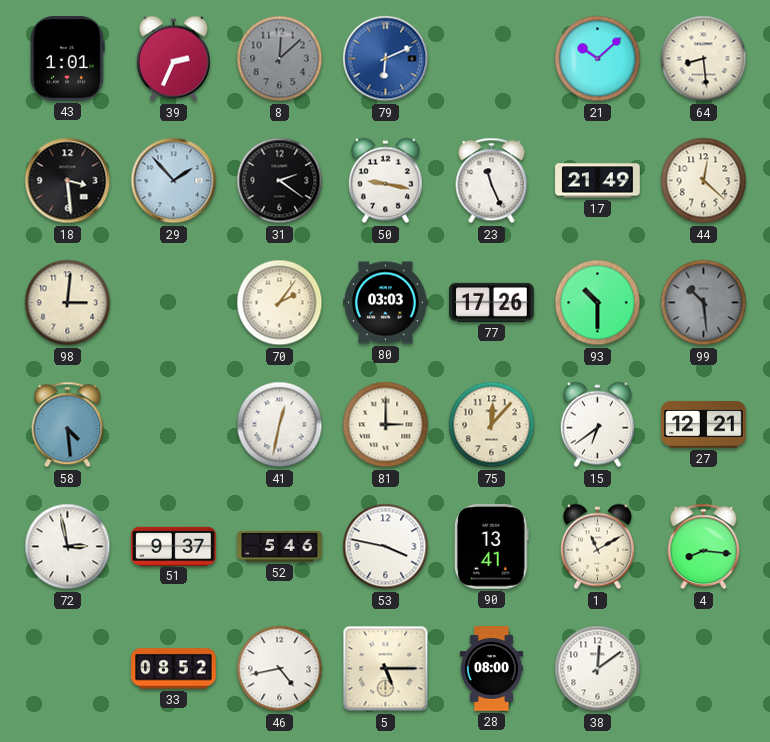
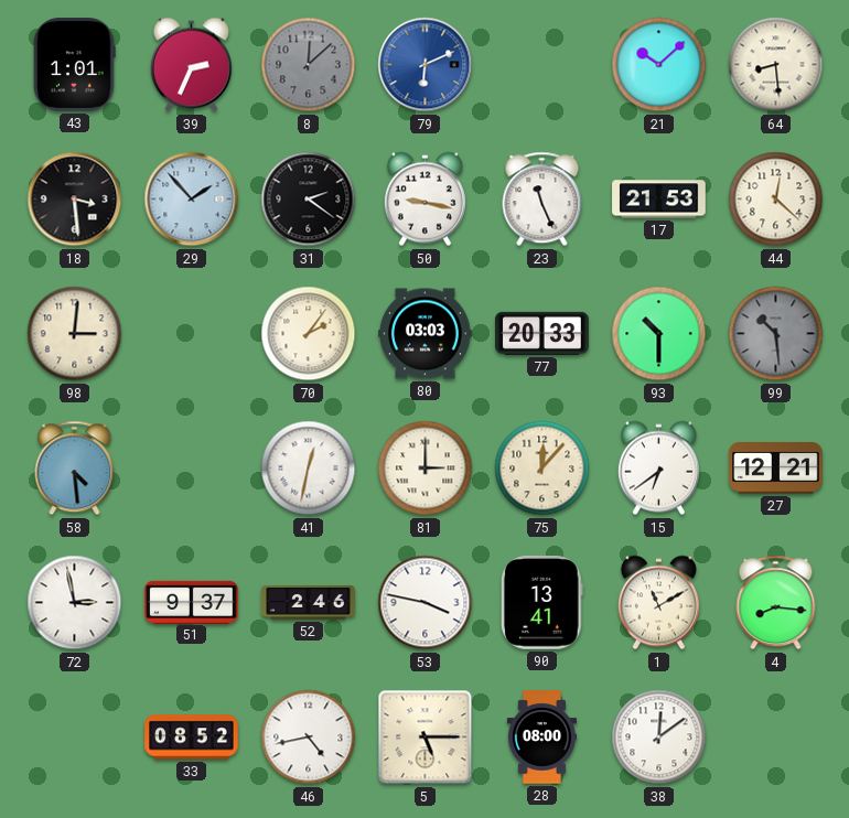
17: 21:49 -> 21:53
77: 17:26 -> 20:33
52: 5:46 -> 2:46
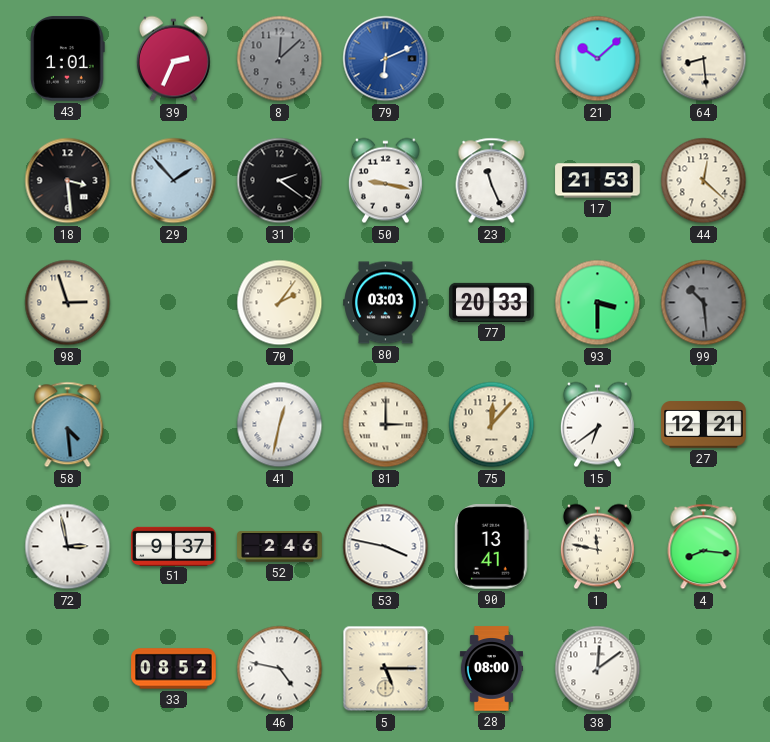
98: 3:01 -> 2:57
93: 10:30 -> 3:30
1: 11:10 -> 11:47
46: 4:43 -> 4:47
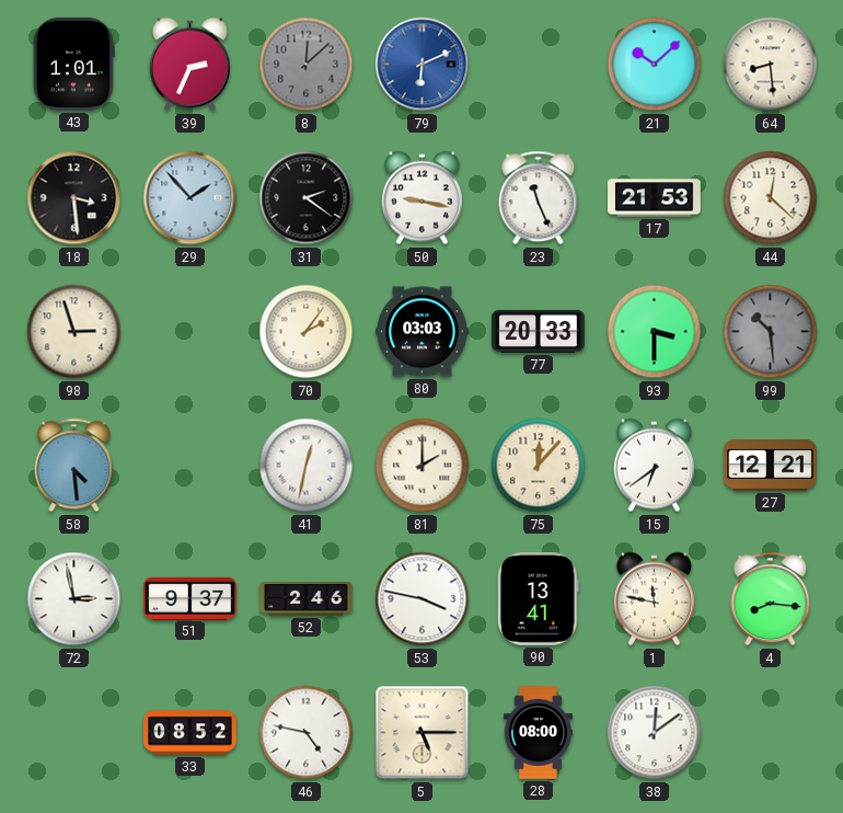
81: 3:00 -> 2:00
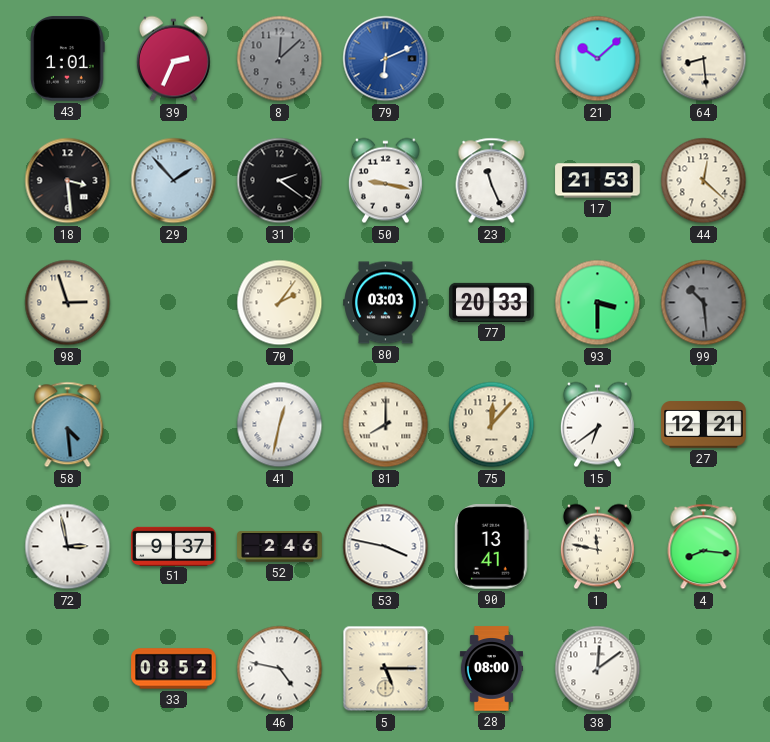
81: 2:00 -> 8:00
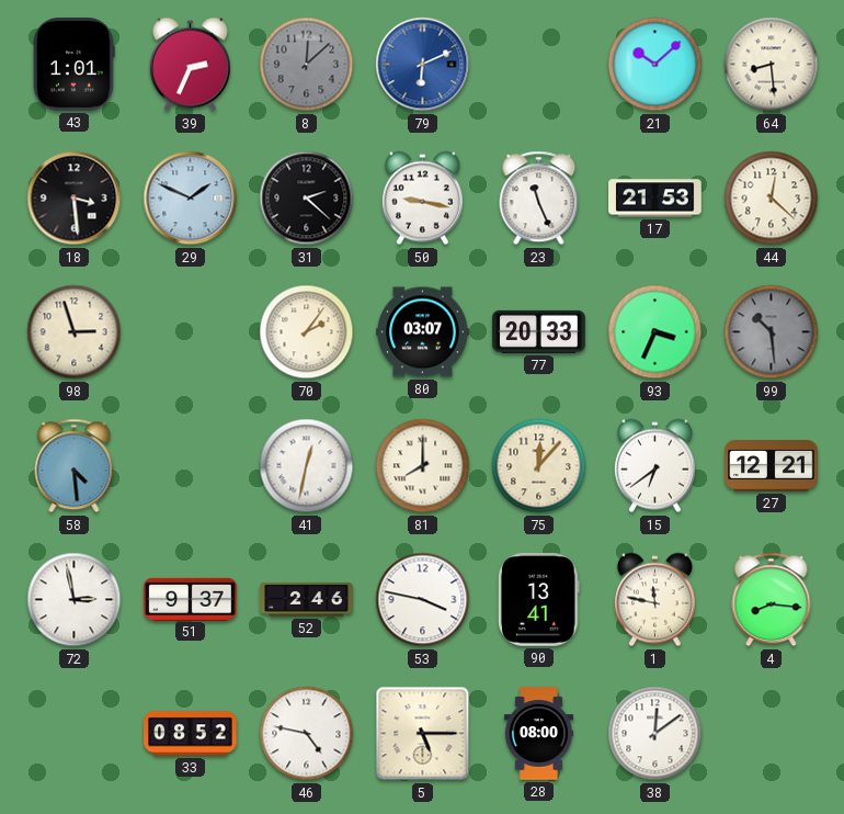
29: 1:53 -> 1:49
31: 2:21 -> 2:22
80: 03:03 -> 03:07
93: 3:30 -> 3:34
